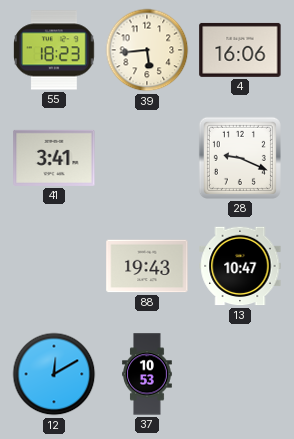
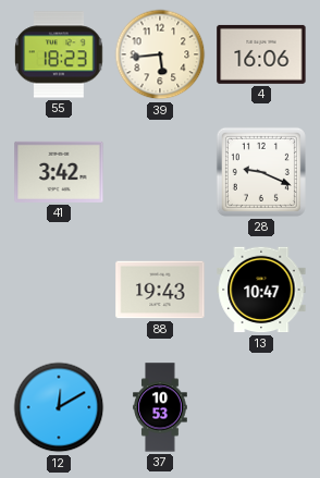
41: 3:41 -> 3:42
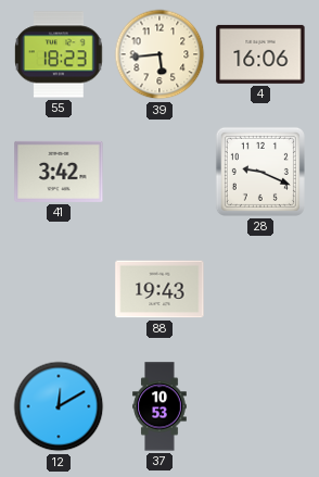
13: 10:47 -> none
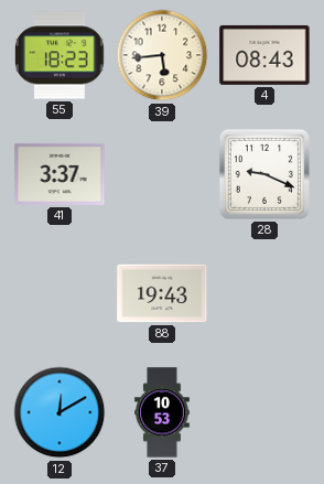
4: 16:06 -> 08:43
41: 3:42 -> 3:37
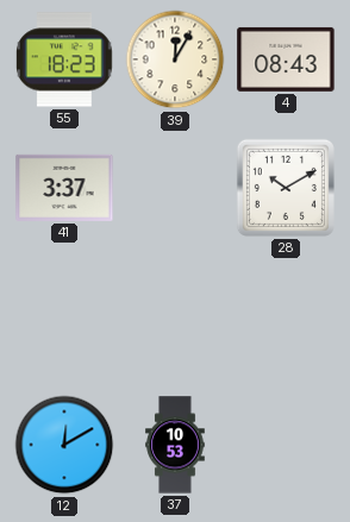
39: 5:44 -> 12:05
28: 9:19 -> 10:10
88: 19:43 -> none
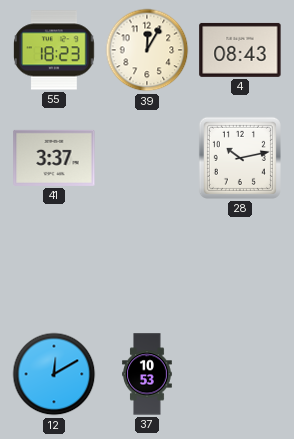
28: 10:10 -> 10:13
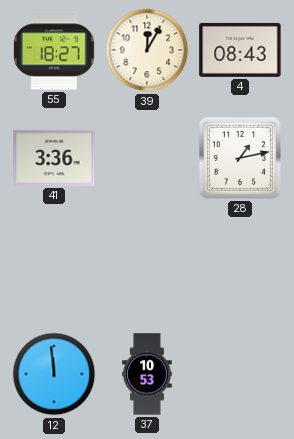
55: 18:23 -> 18:27
41: 3:37 -> 3:36
28: 10:13 -> 1:13
12: 12:10 -> 11:59
